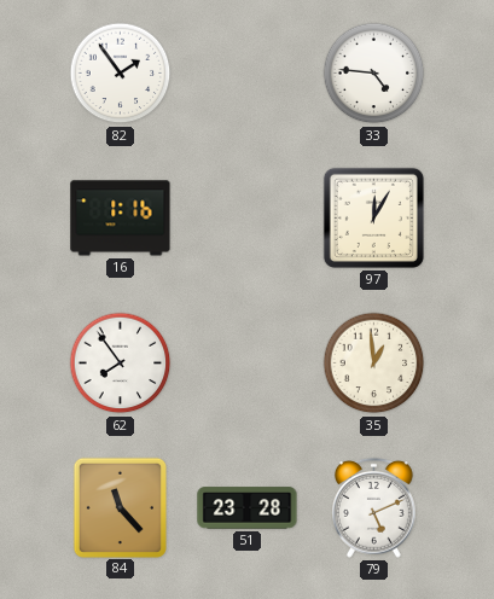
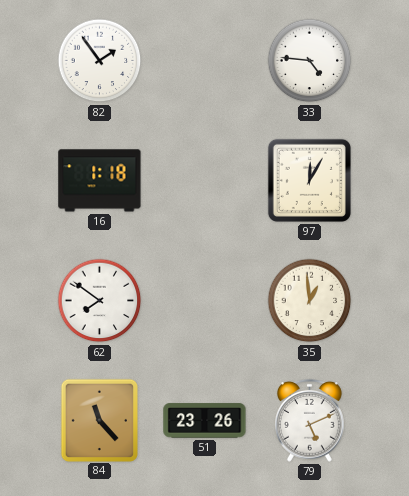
16: 1:16 -> 1:18
62: 7:54 -> 7:51
51: 23:28 -> 23:26
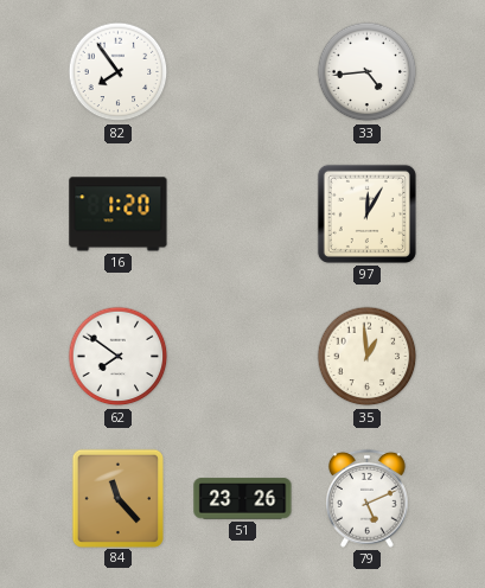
82: 1:54 -> 7:54
33: 4:46 -> 4:44
16: 1:18 -> 1:20
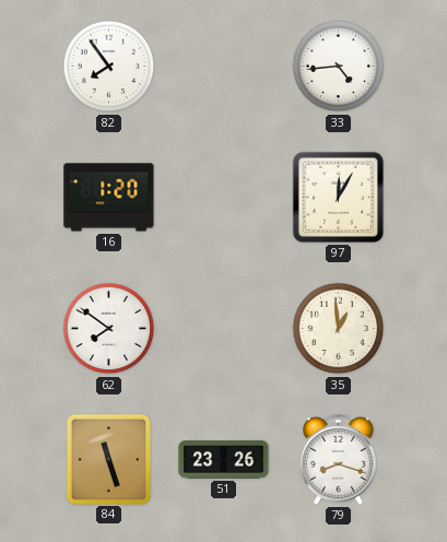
84: 11:23 -> 11:27
79: 5:11 -> 8:18
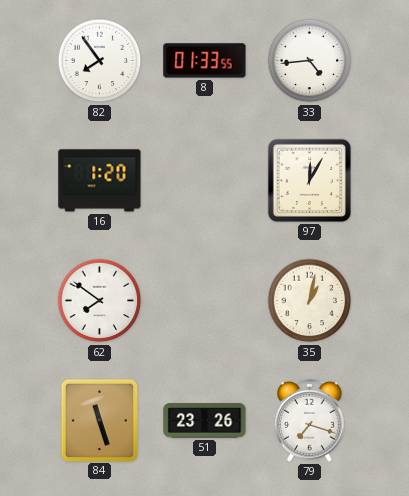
8: none -> 01:33
35: 12:59 -> 1:02
79: 8:18 -> 7:18
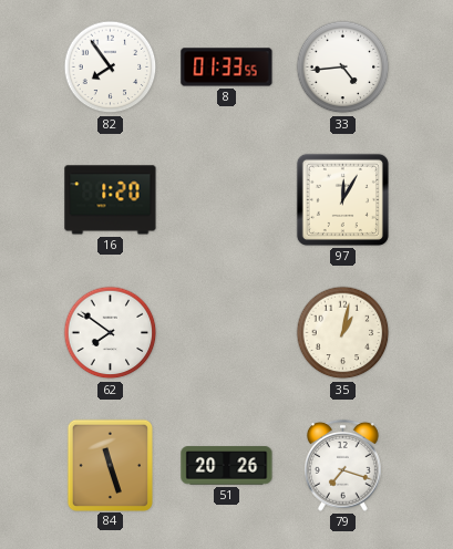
51: 23:26 -> 20:26
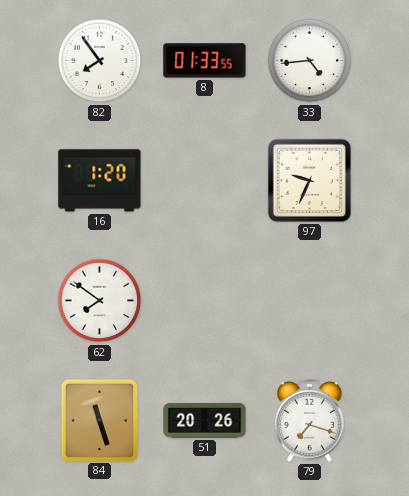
97: 12:05 -> 9:34
35: 1:02 -> none
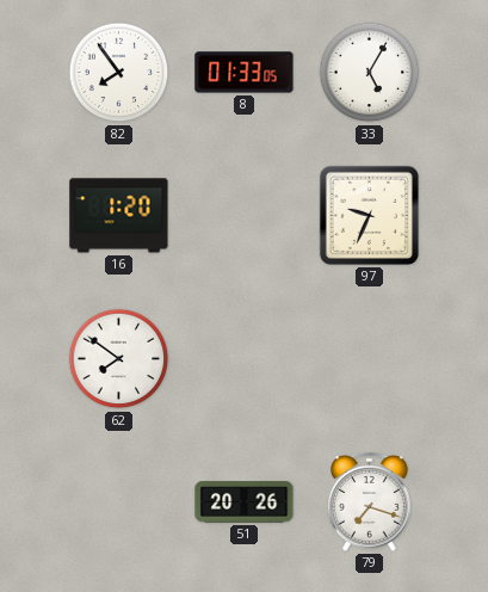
8: 01:33:55 -> 01:33:05
33: 4:44 -> 5:05
84: 11:27 -> none
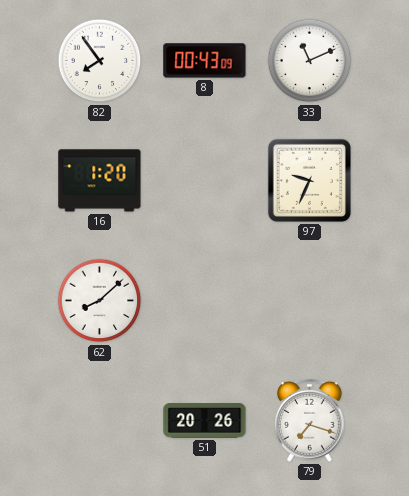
8: 01:33 -> 00:43
33: 5:05 -> 11:11
62: 7:51 -> 8:08
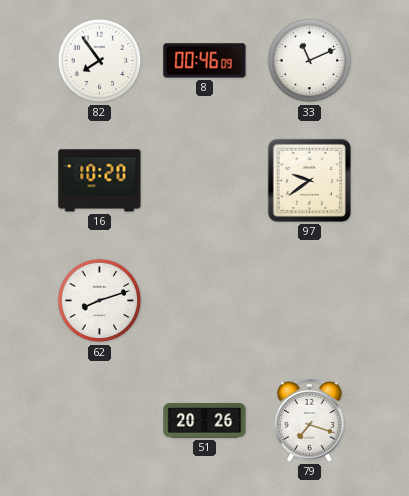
8: 00:43 -> 00:46
16: 1:20 -> 10:20
97: 9:34 -> 9:39
62: 8:08 -> 8:12
